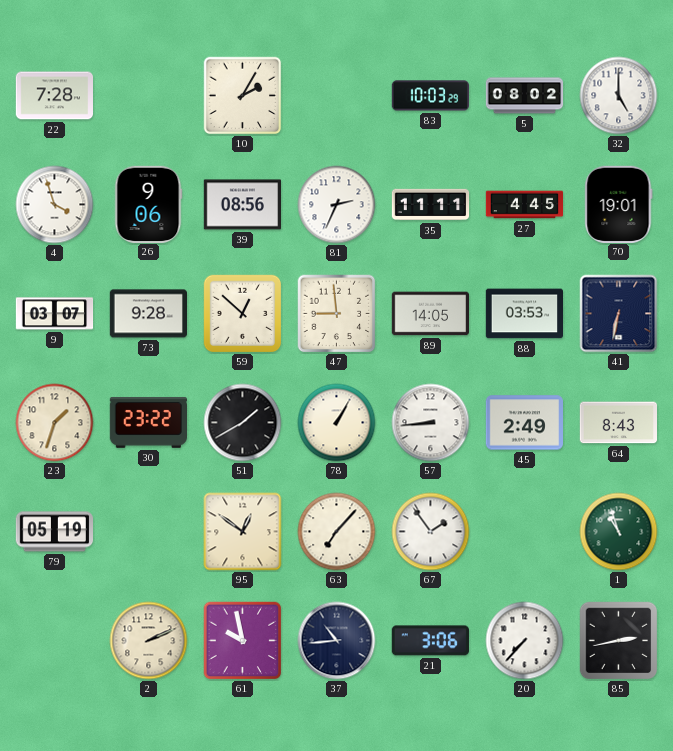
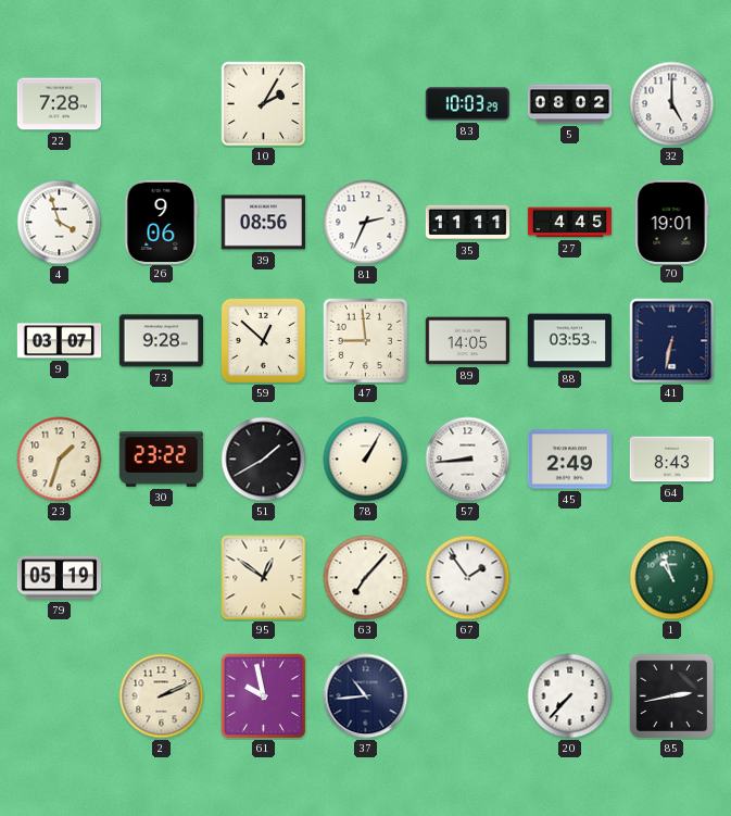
21: 3:06 -> none
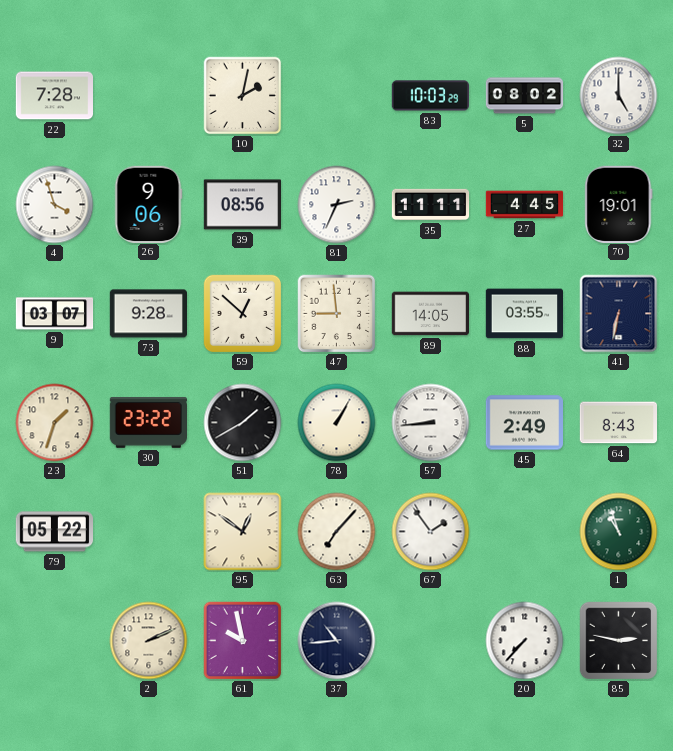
10: 2:05 -> 2:02
88: 03:53 -> 03:55
79: 05:19 -> 05:22
85: 2:43 -> 2:47
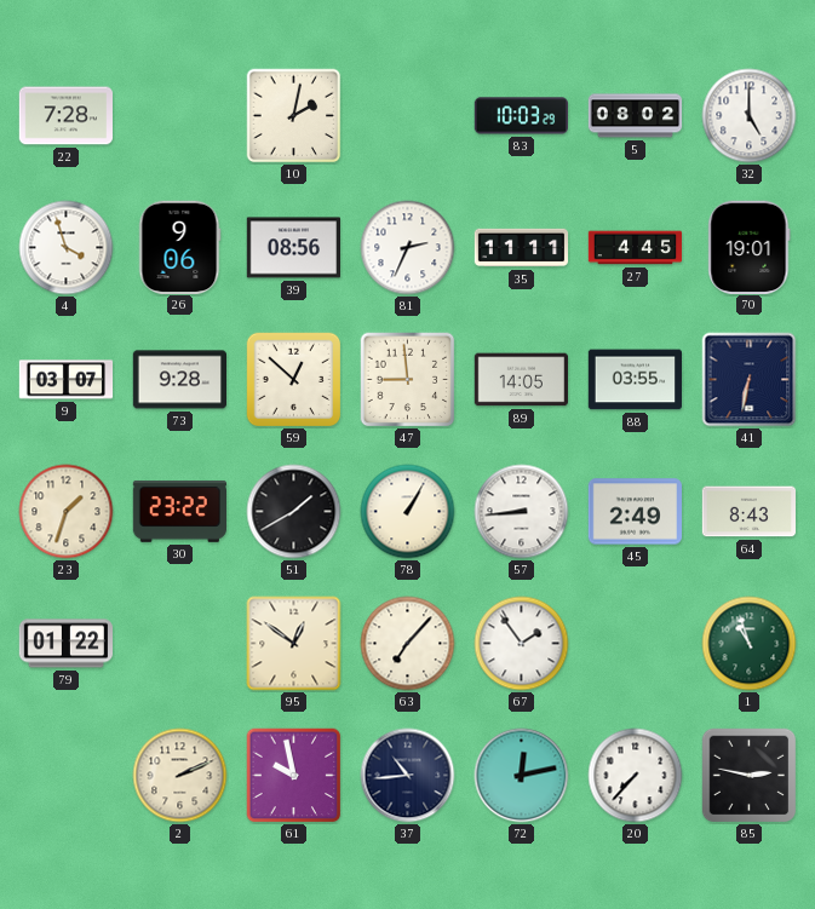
79: 05:22 -> 01:22
72: none -> 12:13
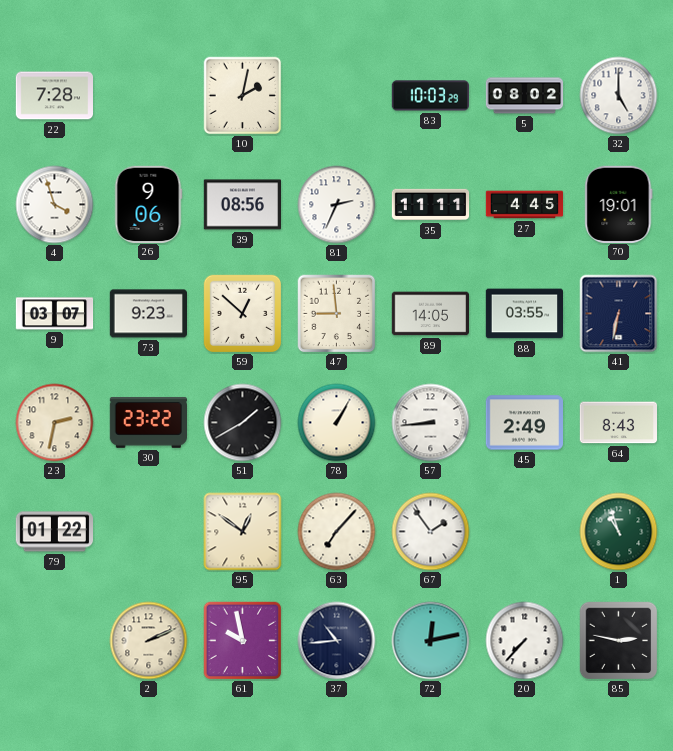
73: 9:28 -> 9:23
23: 1:33 -> 2:32
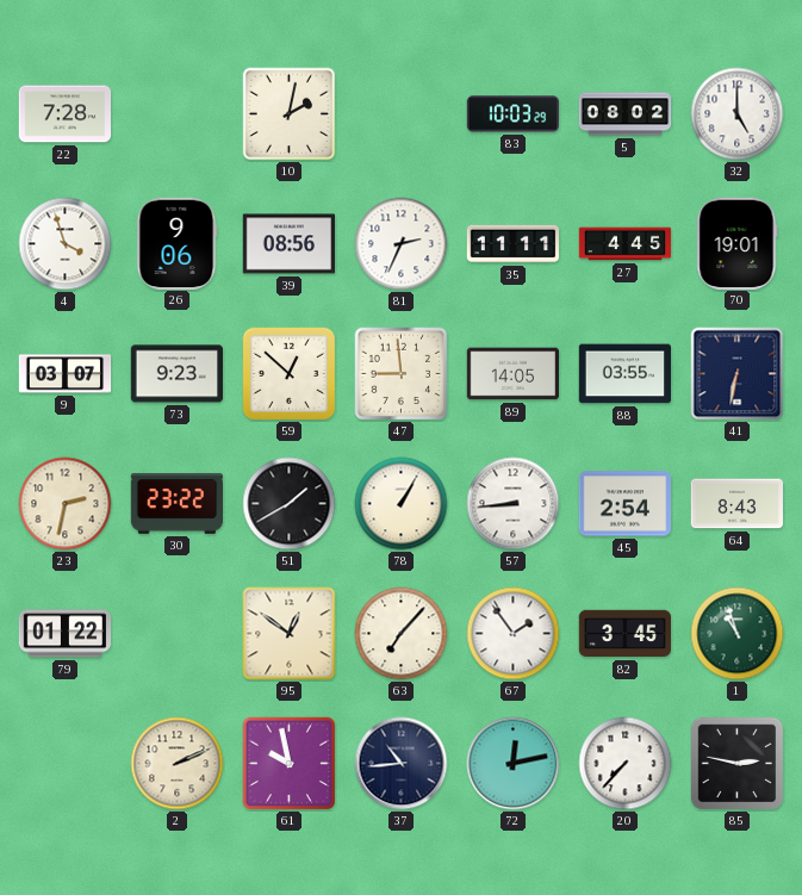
45: 2:49 -> 2:54
82: none -> 3:45
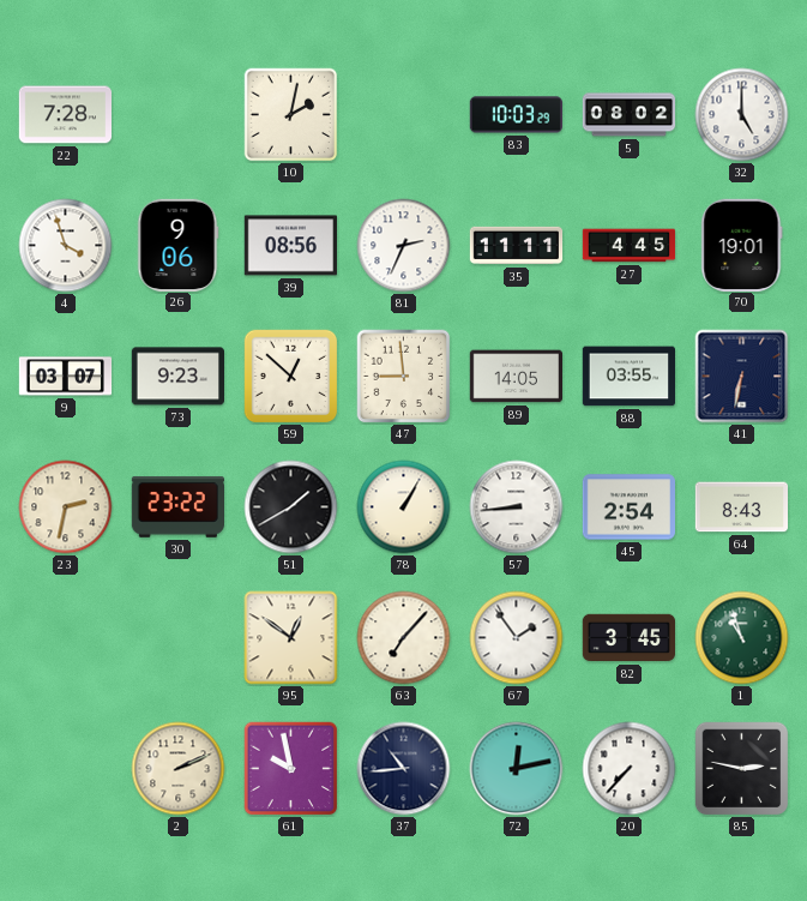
79: 01:22 -> none
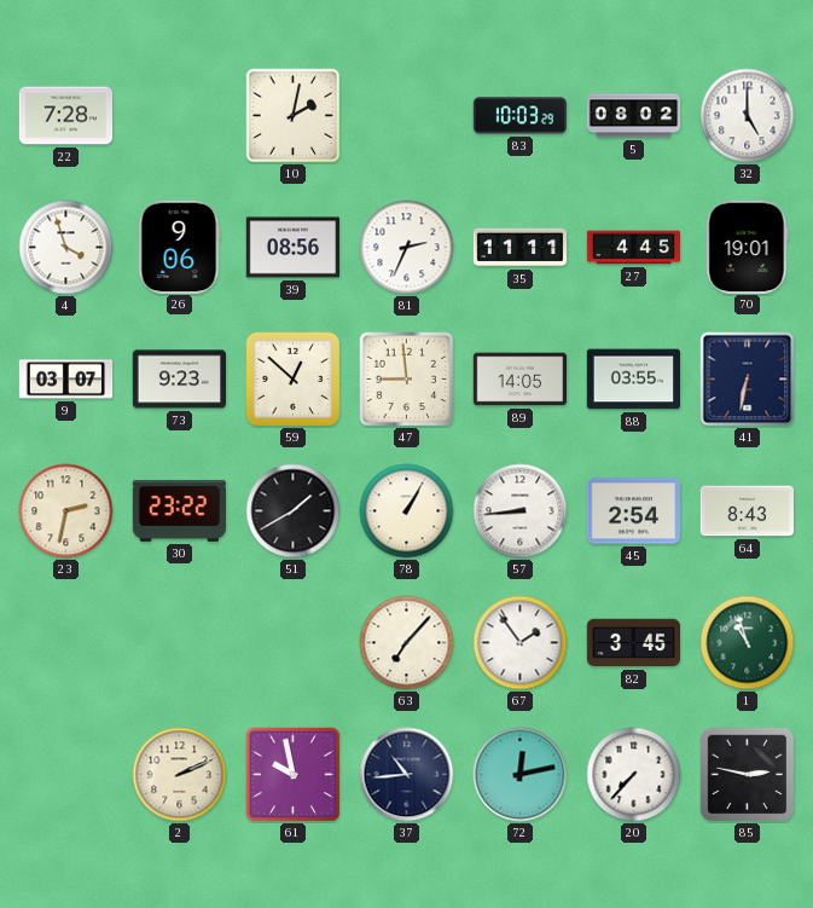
95: 12:51 -> none
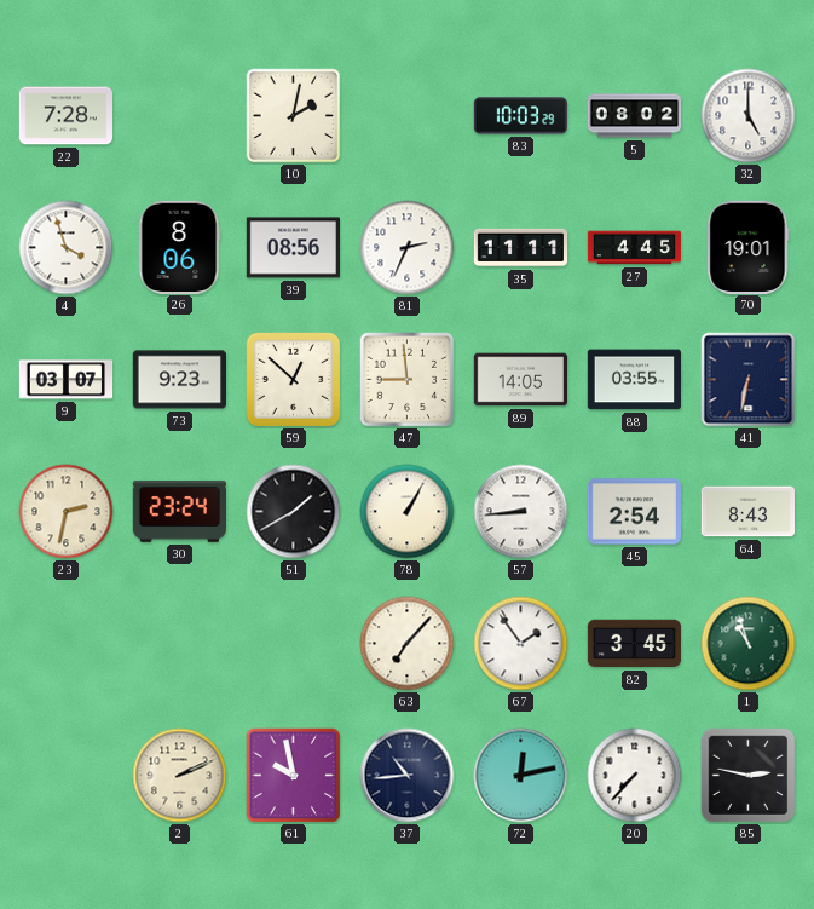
26: 9:06 -> 8:06
30: 23:22 -> 23:24
